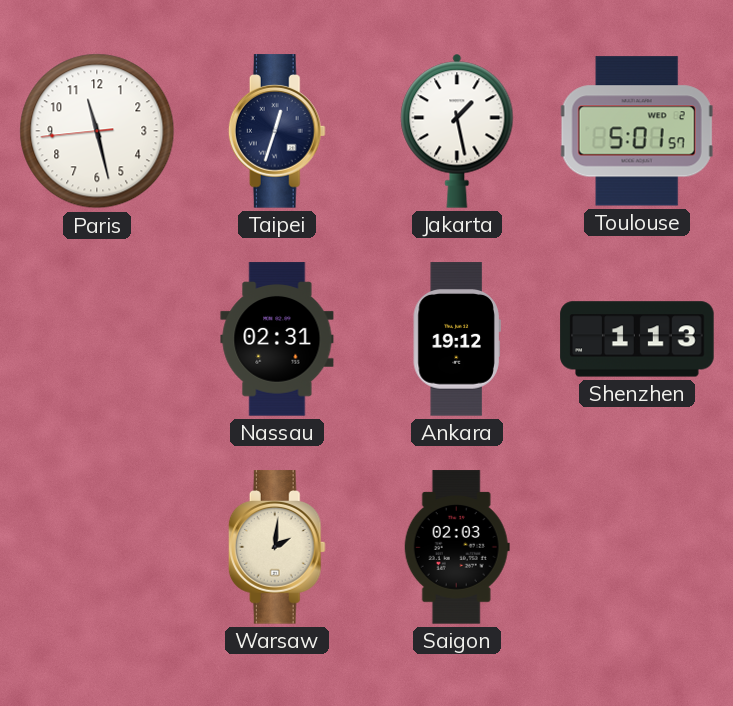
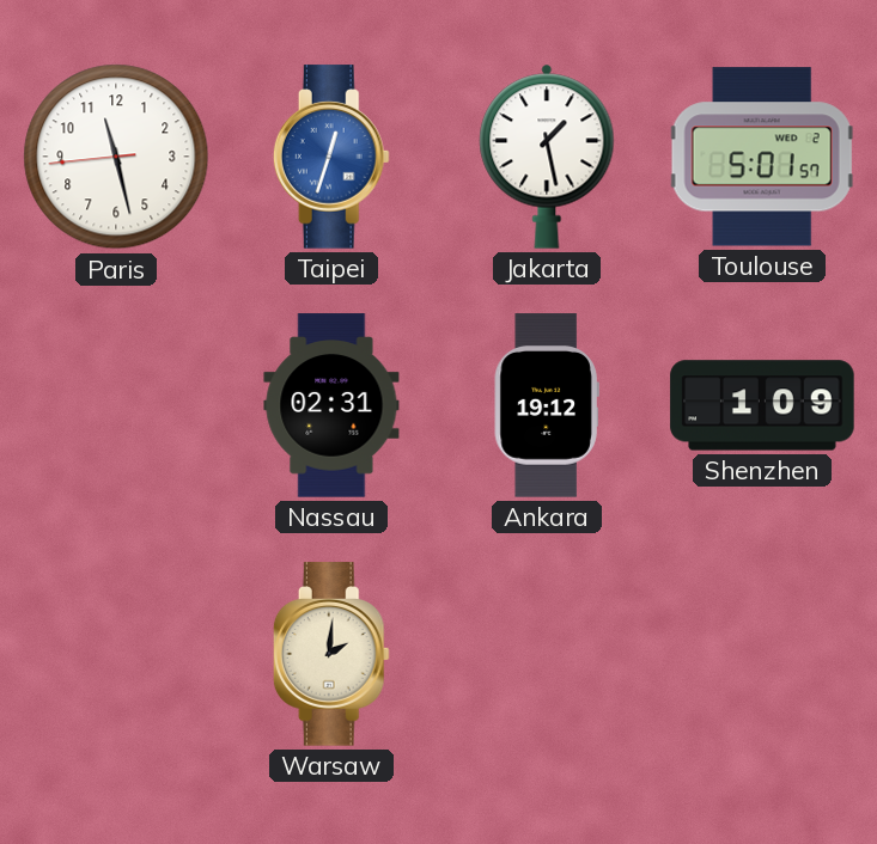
Taipei dial: navy -> blue
Shenzhen: 1:13 -> 1:09
Saigon: 02:03 -> none
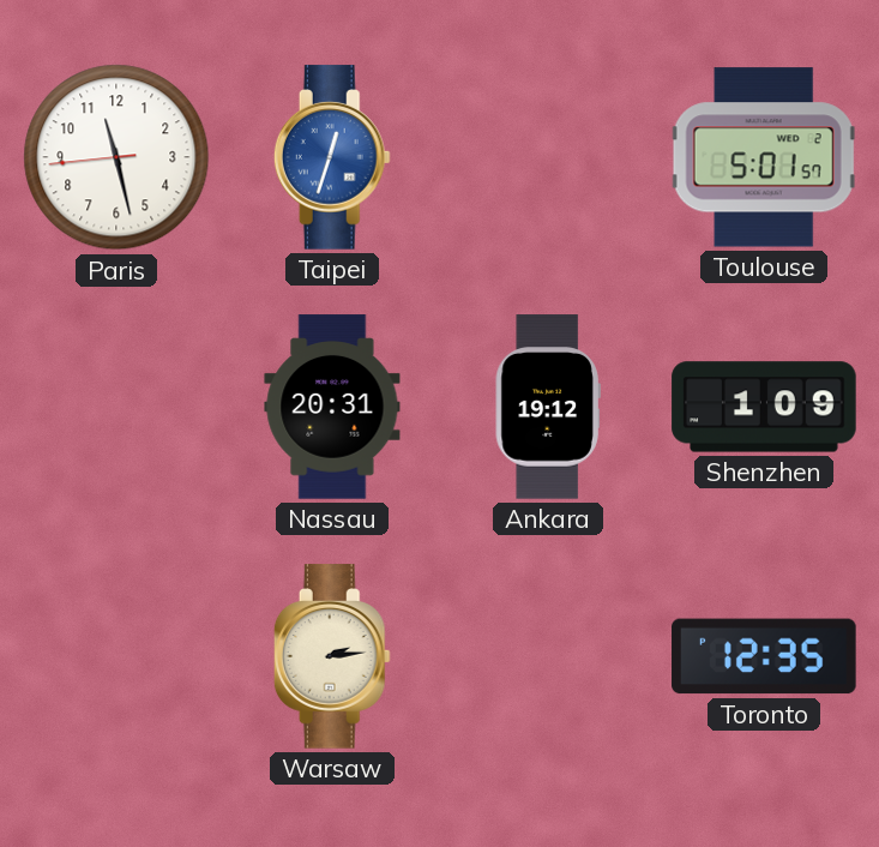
Jakarta: 1:28 -> none
Nassau: 02:31 -> 20:31
Warsaw: 2:01 -> 2:14
Toronto: none -> 12:35
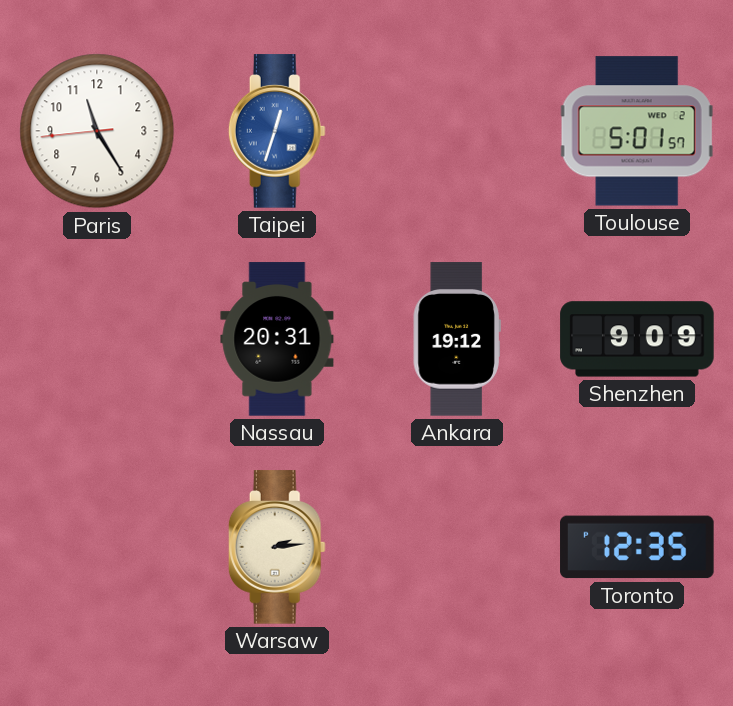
Paris: 11:27 -> 11:24
Shenzhen: 1:09 -> 9:09
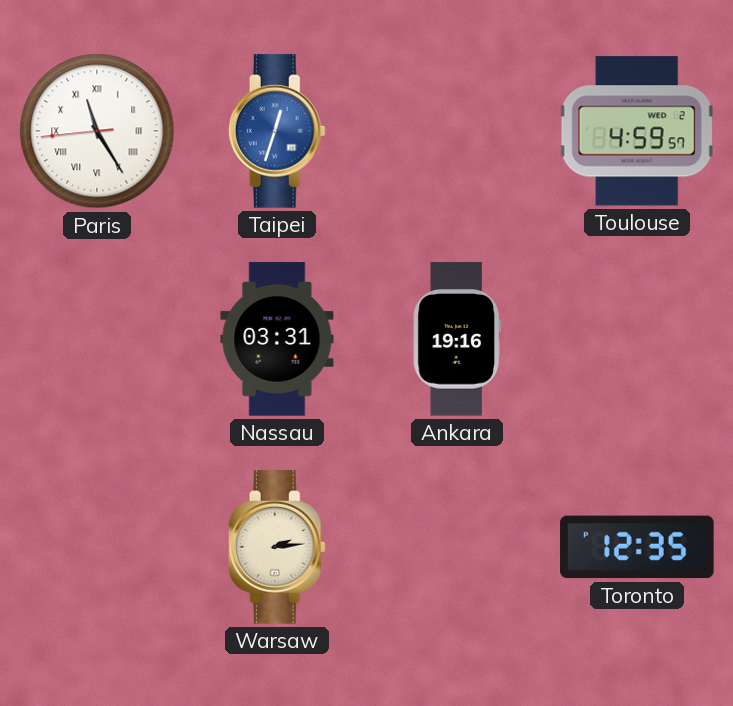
Paris numerals: Arabic -> Roman
Toulouse: 5:01 -> 4:59
Nassau: 20:31 -> 03:31
Ankara: 19:12 -> 19:16
Shenzhen: 9:09 -> none
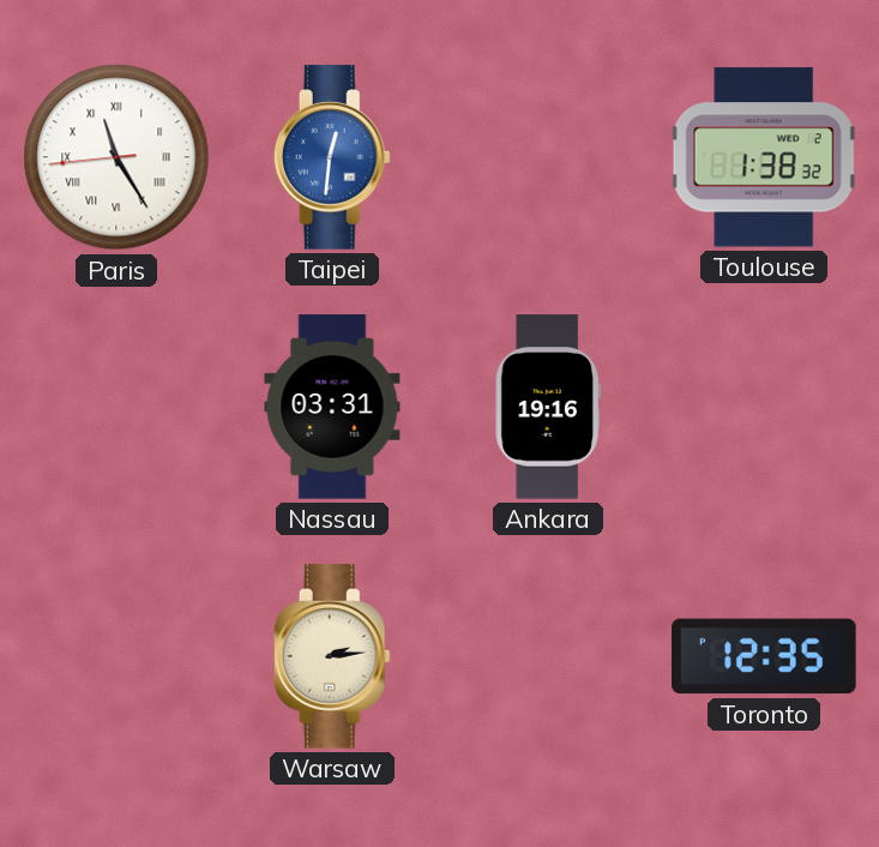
Taipei: 12:33 -> 12:31
Toulouse: 4:59 -> 1:38
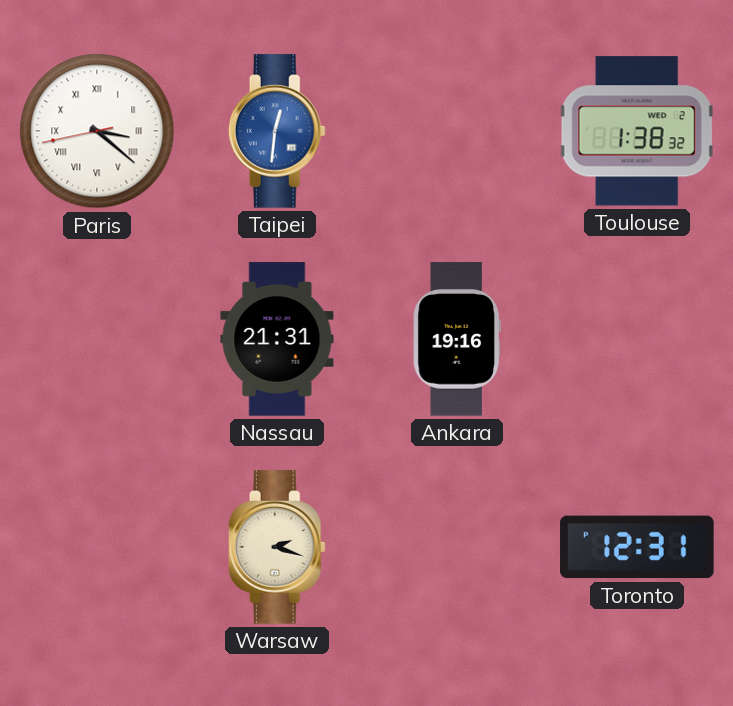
Paris: 11:24 -> 3:21
Nassau: 03:31 -> 21:31
Warsaw: 2:14 -> 2:18
Toronto: 12:35 -> 12:31
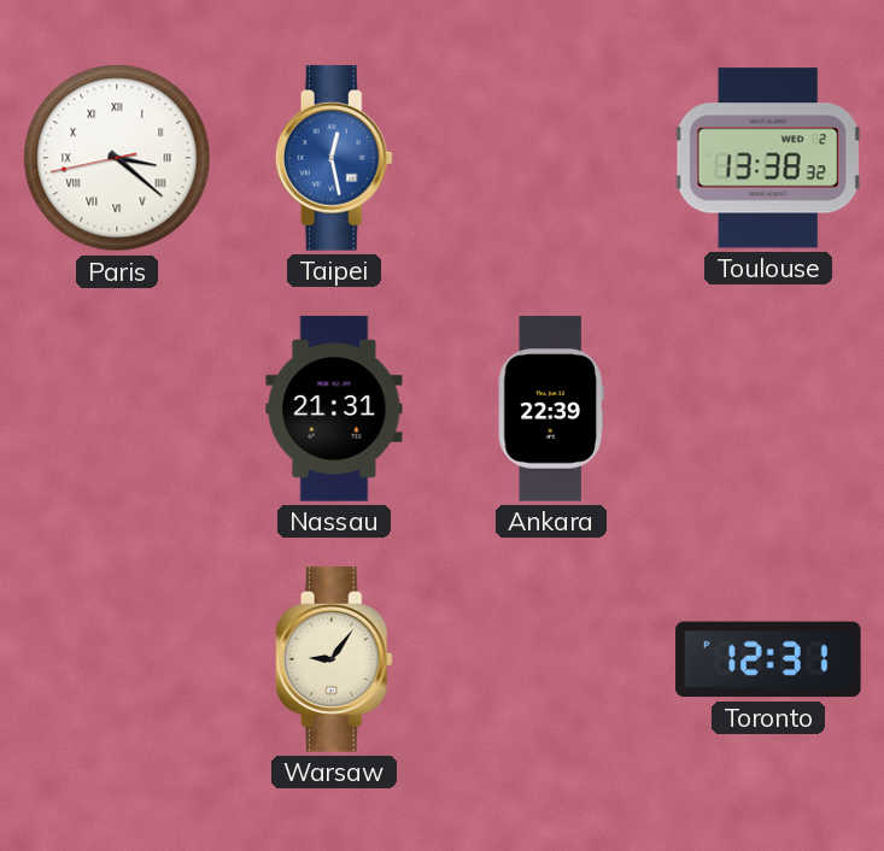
Taipei: 12:31 -> 12:28
Toulouse: 1:38 -> 13:38
Ankara: 19:16 -> 22:39
Warsaw: 2:18 -> 9:06
